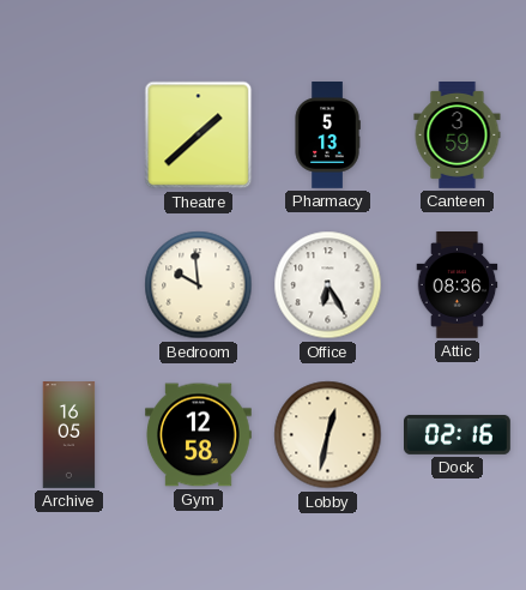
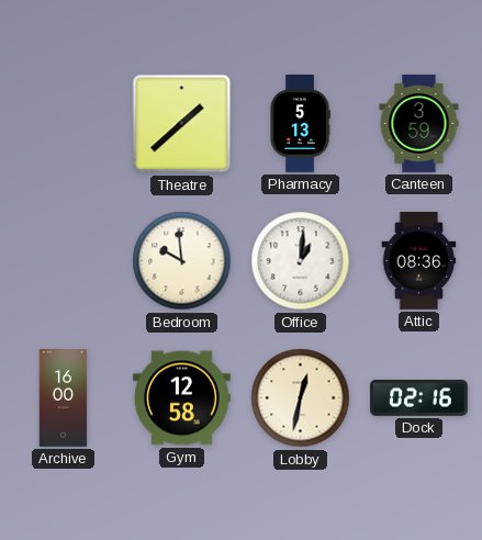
Office: 6:25 -> 1:01
Archive: 16:05 -> 16:00
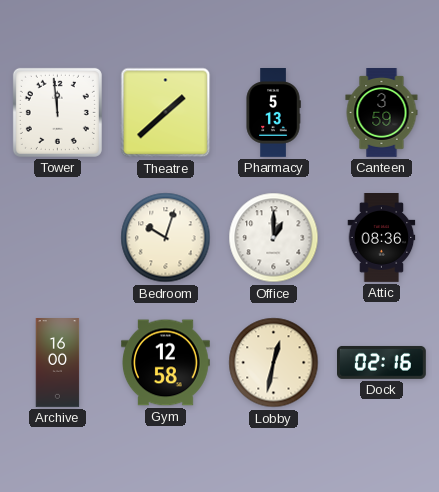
Tower: none -> 11:59
Bedroom: 9:59 -> 10:03
Office: 1:01 -> 1:00
